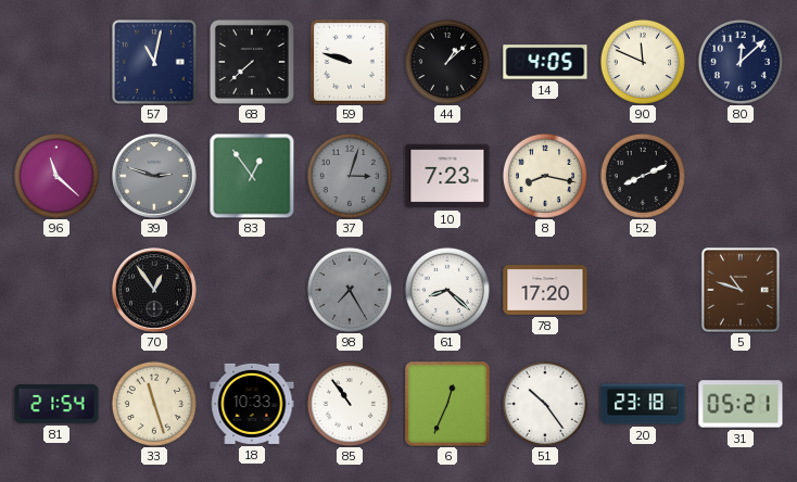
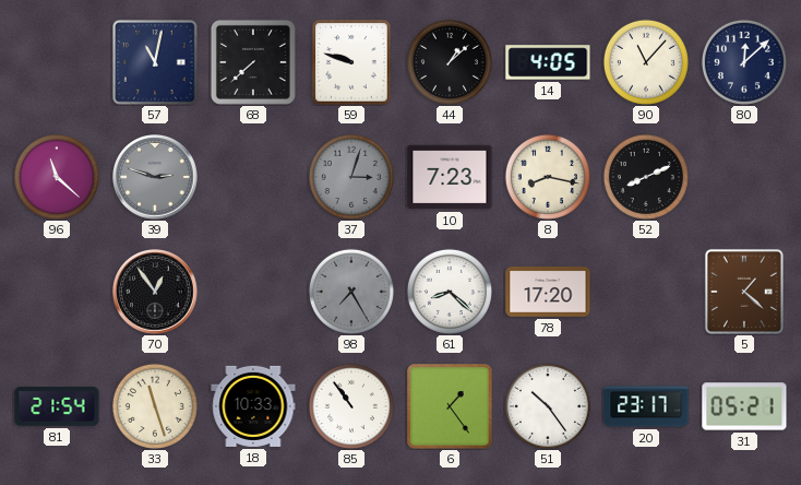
90: 11:49 -> 11:07
83: 12:54 -> none
5: 10:48 -> 1:22
6: 12:34 -> 1:24
20: 23:18 -> 23:17
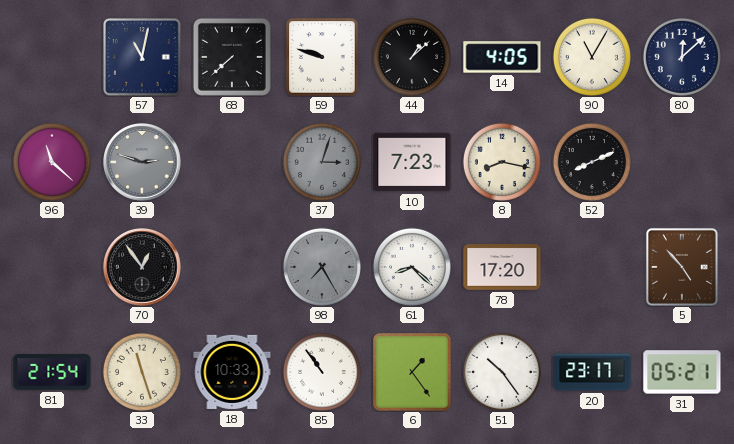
90: 11:07 -> 11:05
5: 1:22 -> 4:53
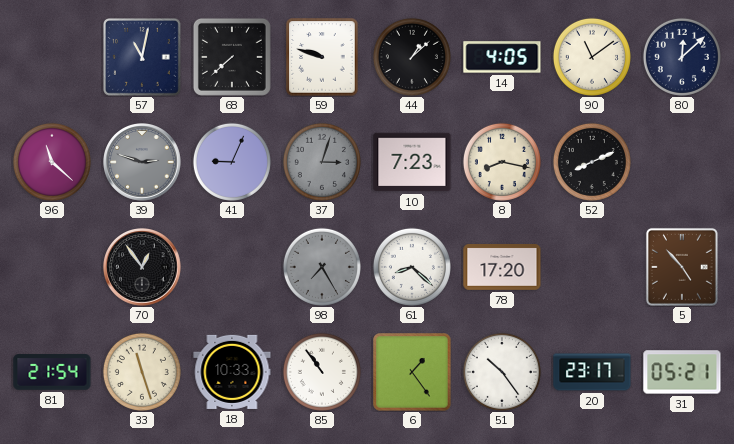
90: 11:05 -> 11:09
41: none -> 9:04
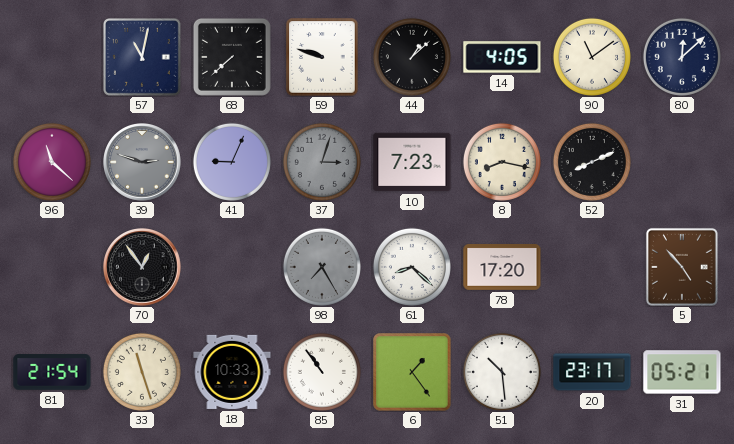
51: 10:24 -> 10:29
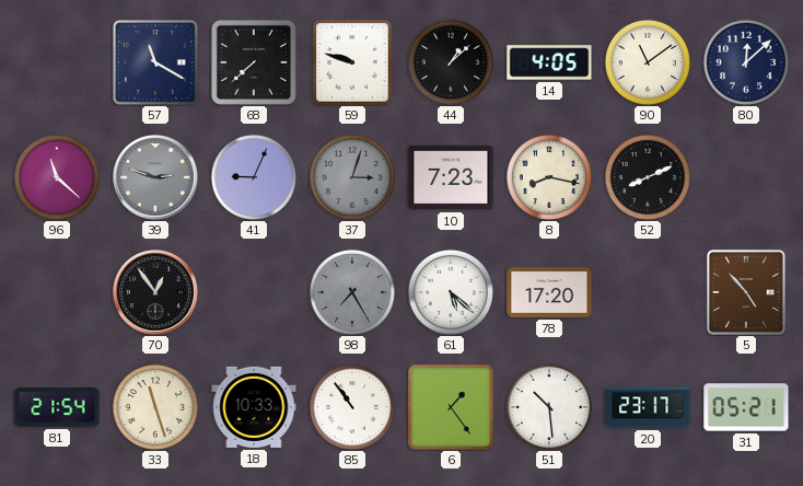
57: 11:02 -> 11:20
61: 8:22 -> 5:22
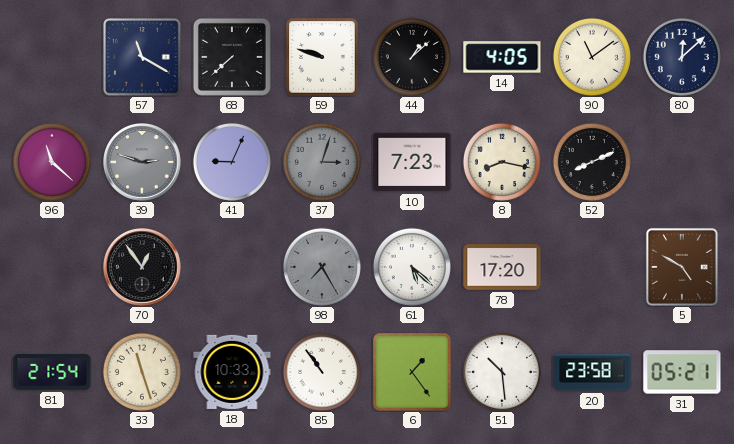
5: 4:53 -> 4:50
20: 23:17 -> 23:58
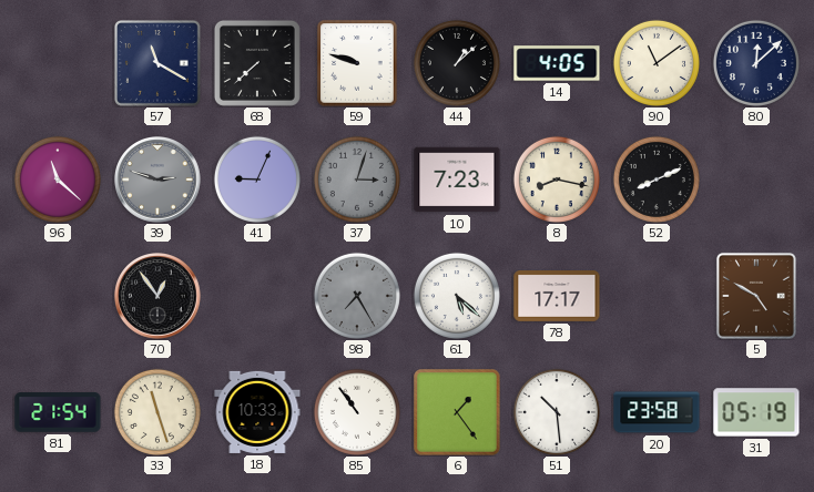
78: 17:20 -> 17:17
31: 05:21 -> 05:19
